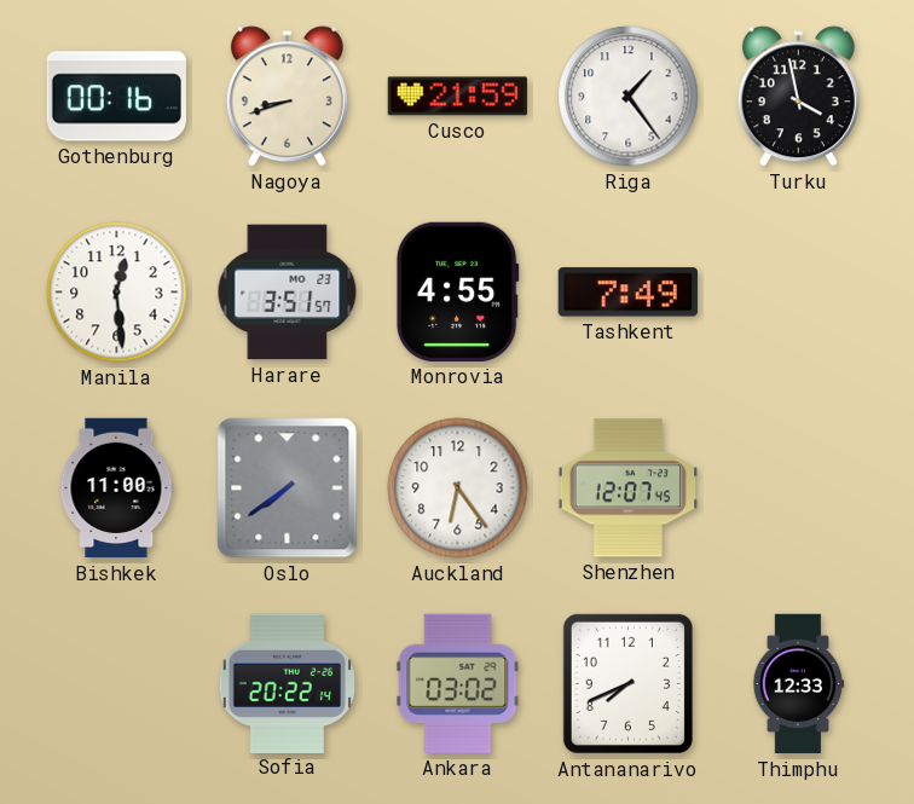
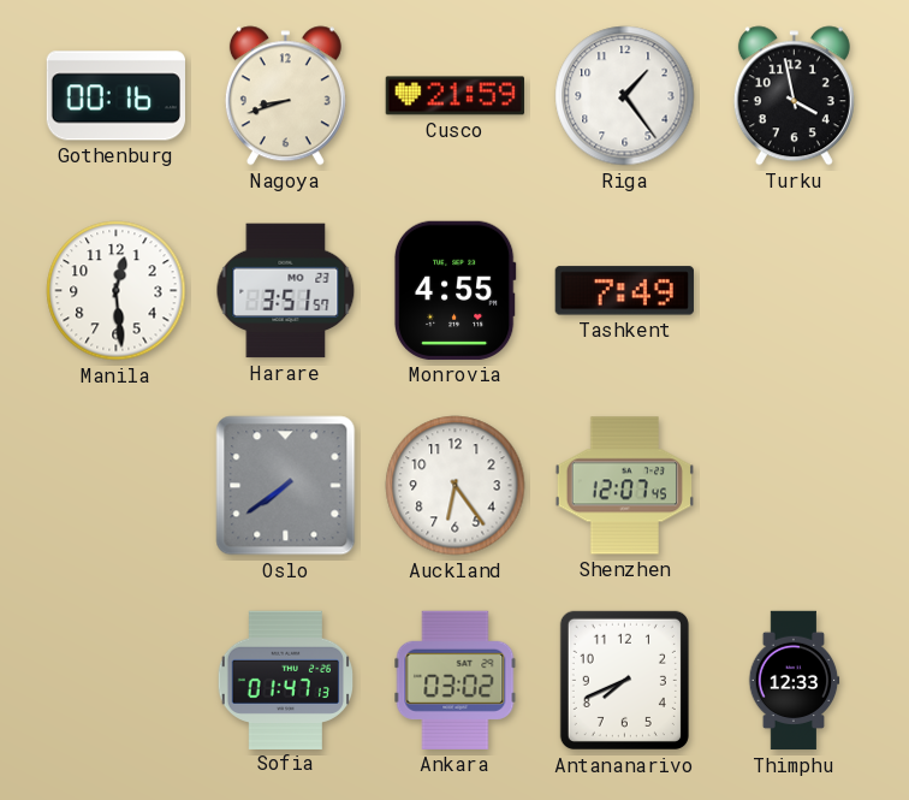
Bishkek: 11:00 -> none
Sofia: 20:22 -> 01:47
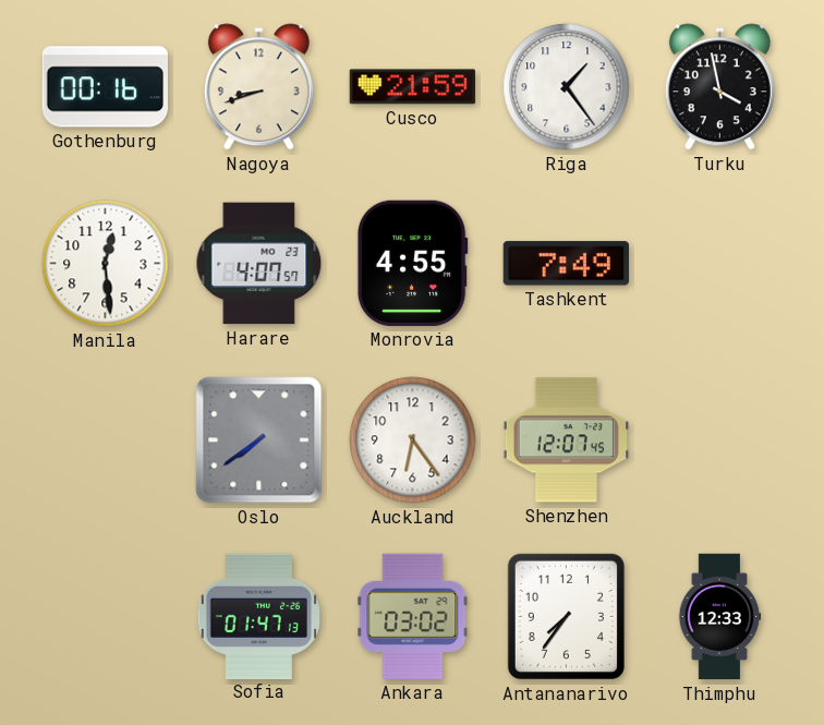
Harare: 3:51 -> 4:07
Antananarivo: 7:41 -> 7:36
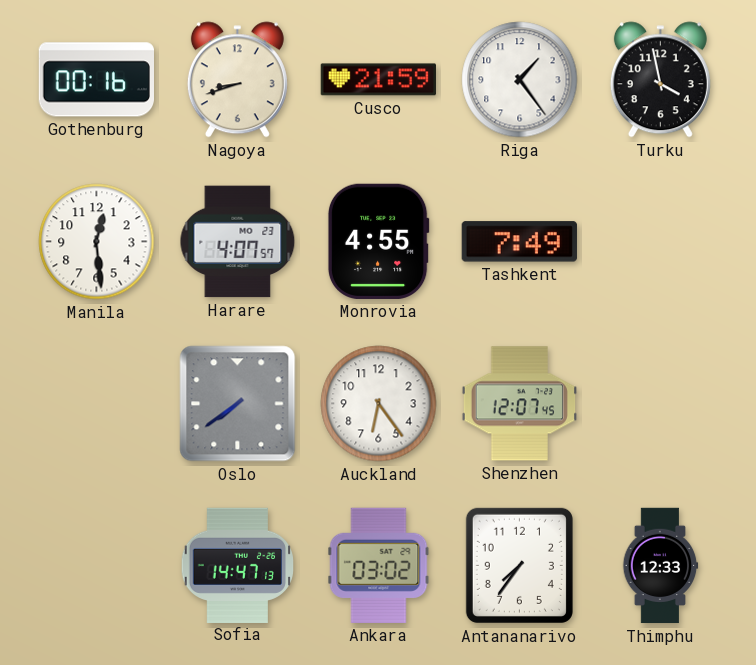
Sofia: 01:47 -> 14:47
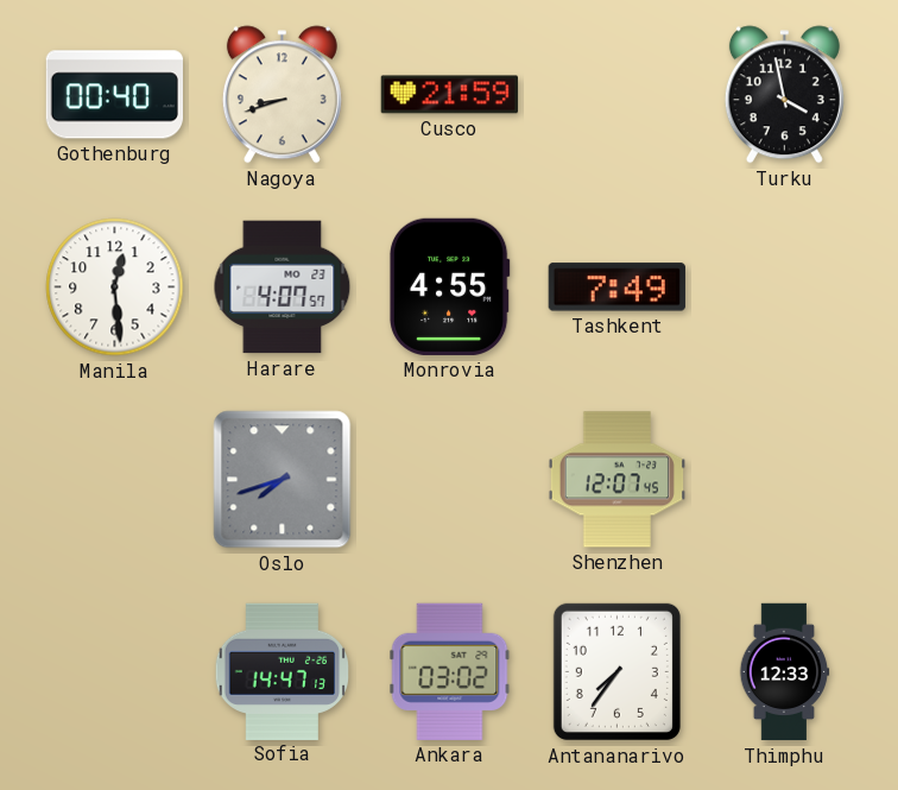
Gothenburg: 00:16 -> 00:40
Riga: 1:24 -> none
Oslo: 7:39 -> 7:42
Auckland: 6:24 -> none
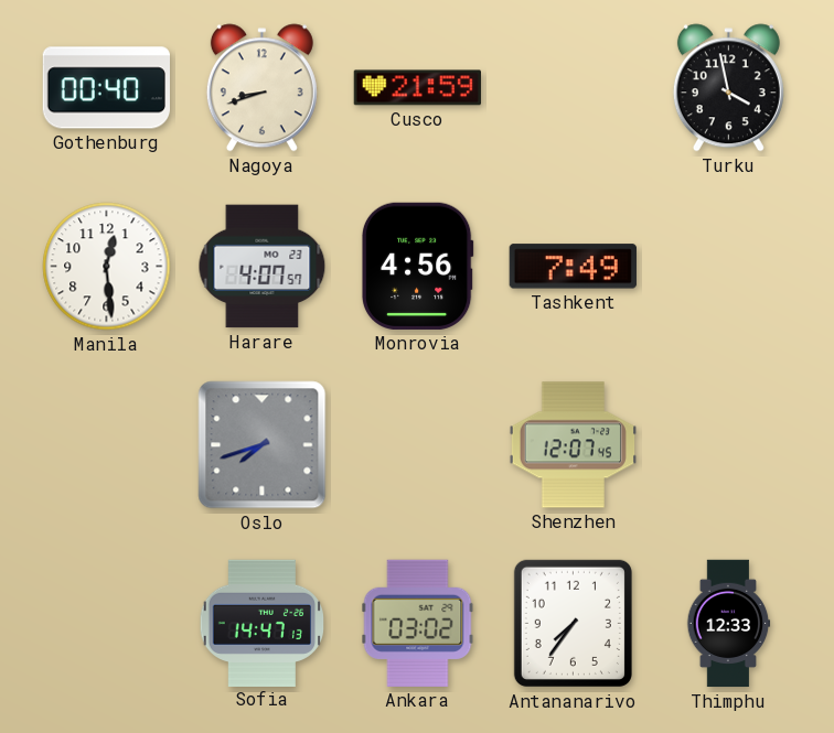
Monrovia: 4:55 -> 4:56
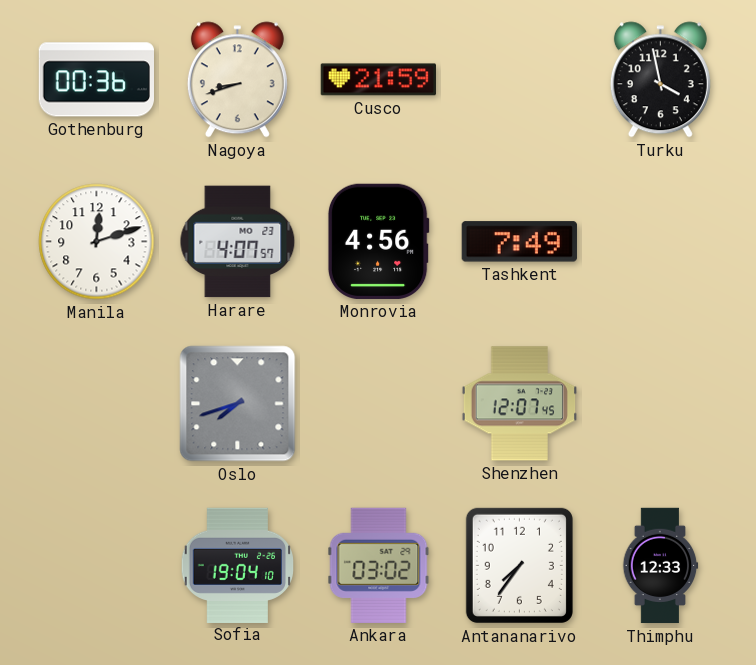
Gothenburg: 00:40 -> 00:36
Manila: 12:29 -> 12:12
Sofia: 14:47 -> 19:04
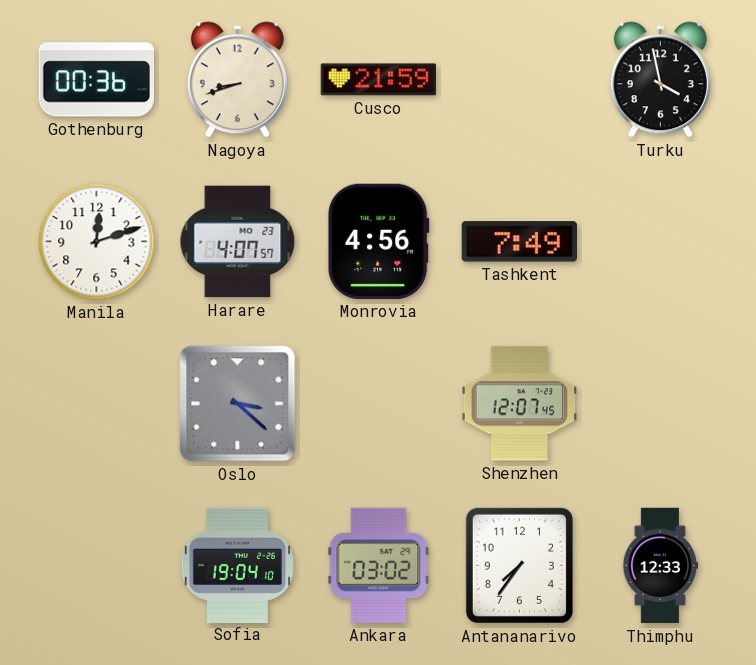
Oslo: 7:42 -> 3:22
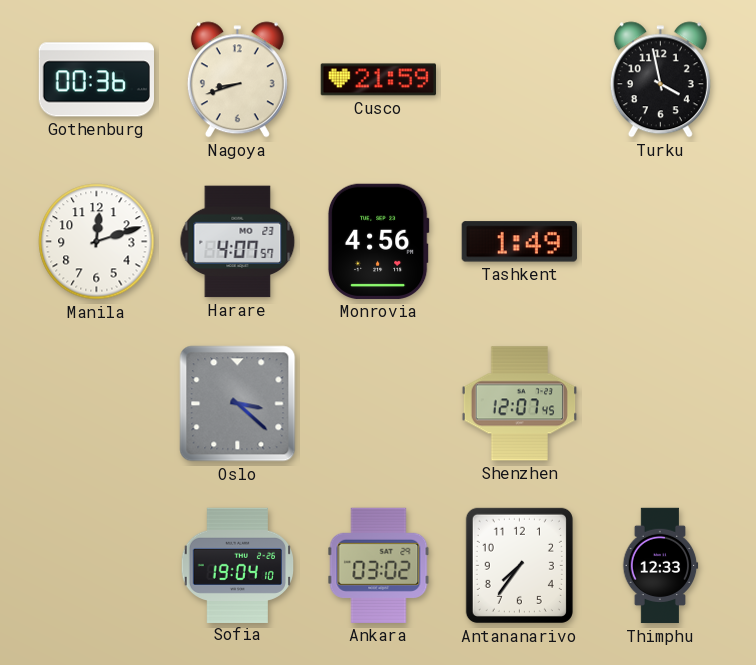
Tashkent: 7:49 -> 1:49
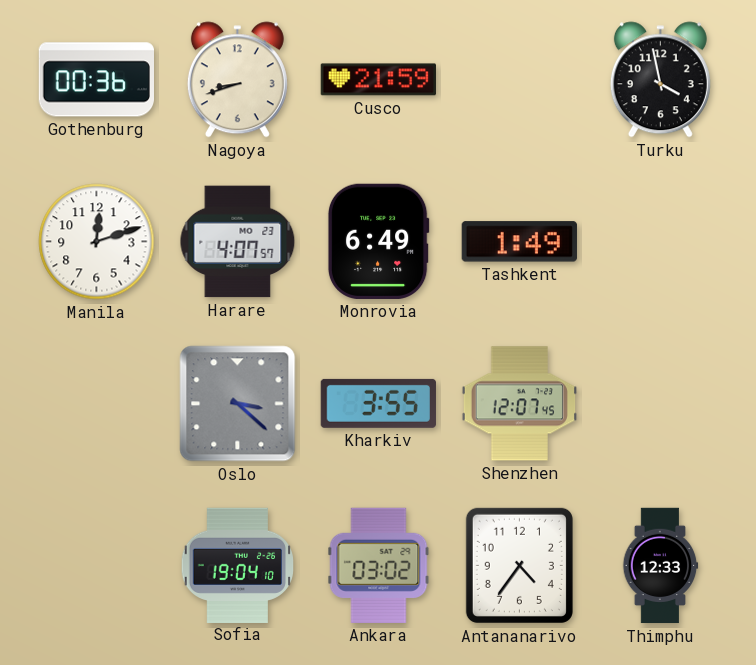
Monrovia: 4:56 -> 6:49
Kharkiv: none -> 3:55
Antananarivo: 7:36 -> 4:36
